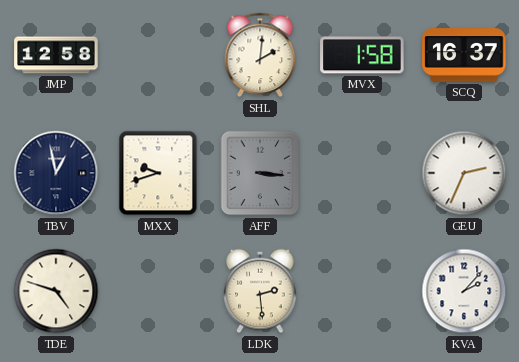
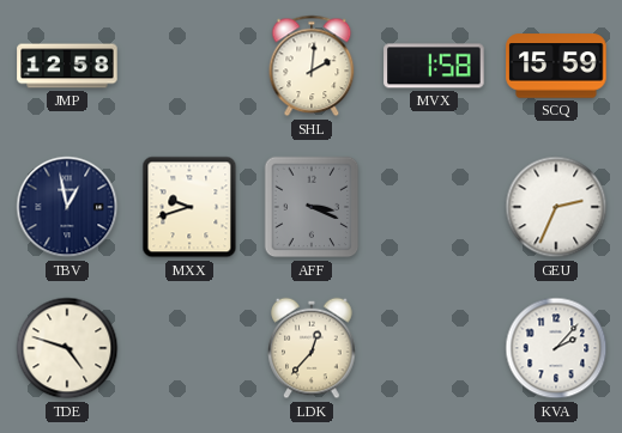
SCQ: 16:37 -> 15:59
AFF: 3:16 -> 3:19
LDK: 2:29 -> 12:37
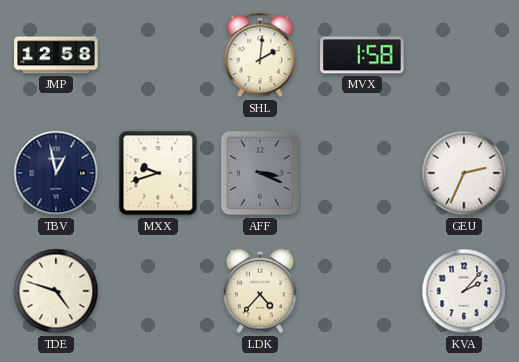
SCQ: 15:59 -> none
LDK: 12:37 -> 4:37
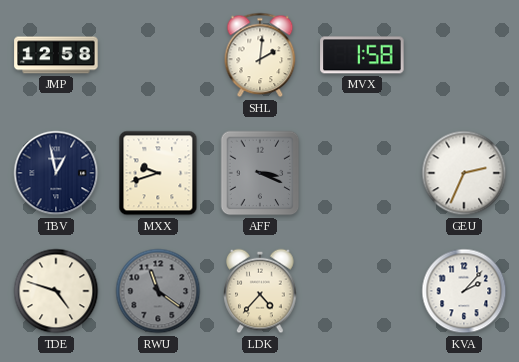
RWU: none -> 11:21
